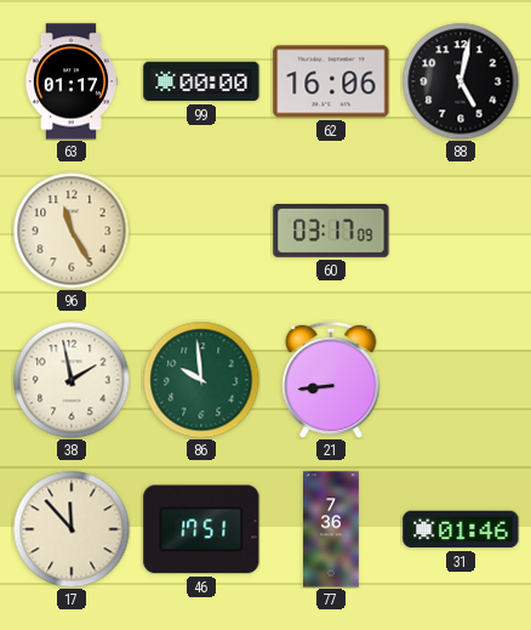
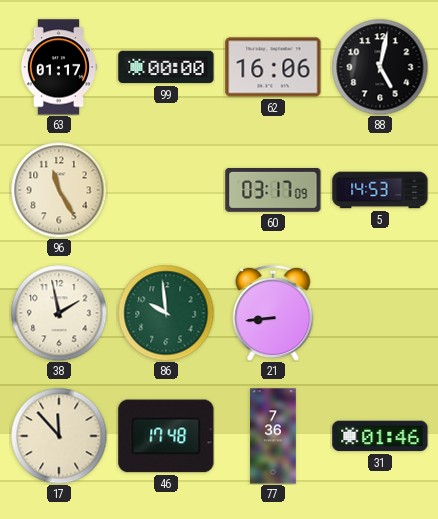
5: none -> 14:53
46: 17:51 -> 17:48
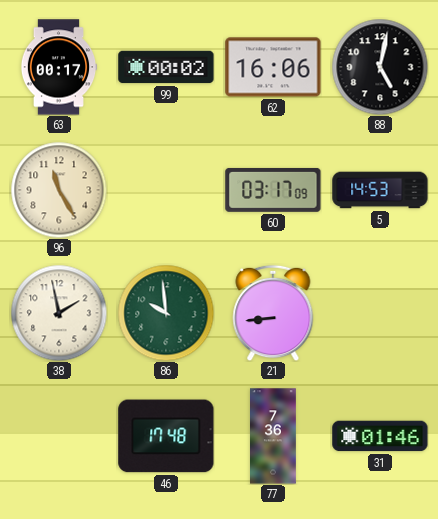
63: 01:17 -> 00:17
99: 00:00 -> 00:02
17: 11:53 -> none
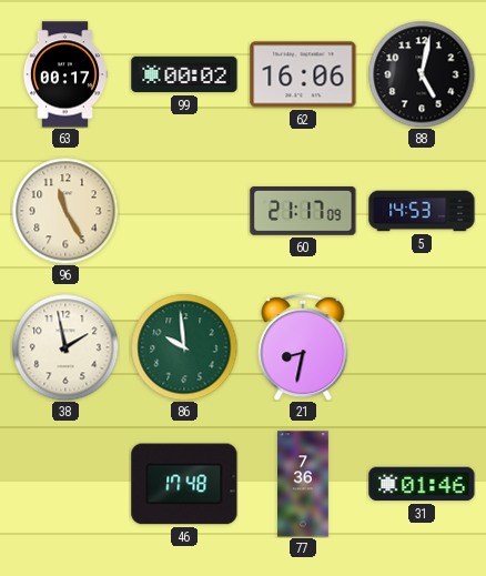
60: 03:17 -> 21:17
21: 8:44 -> 8:32
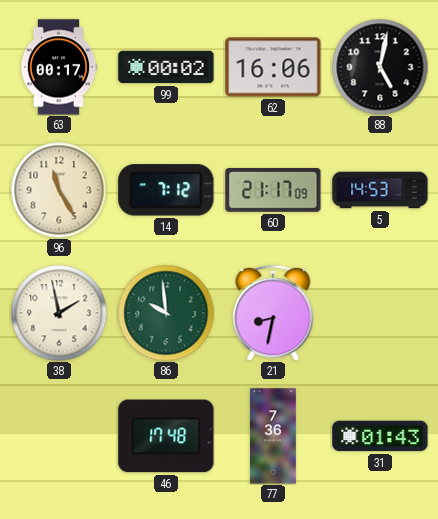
14: none -> 7:12
31: 01:46 -> 01:43
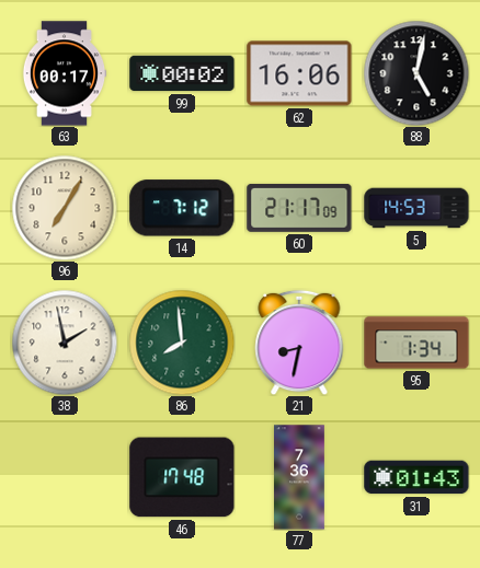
96: 11:25 -> 7:05
86: 9:59 -> 7:59
95: none -> 1:34
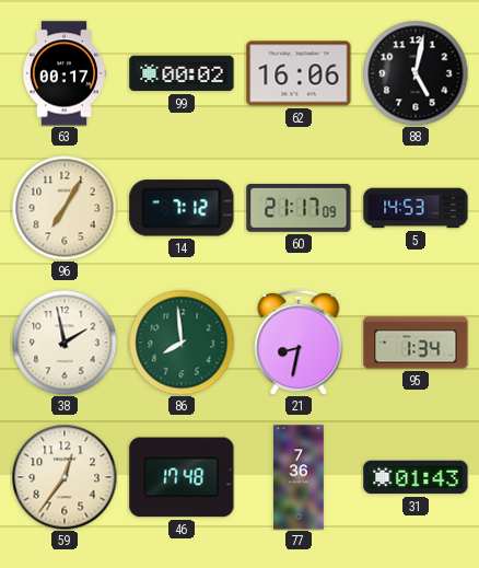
59: none -> 12:36
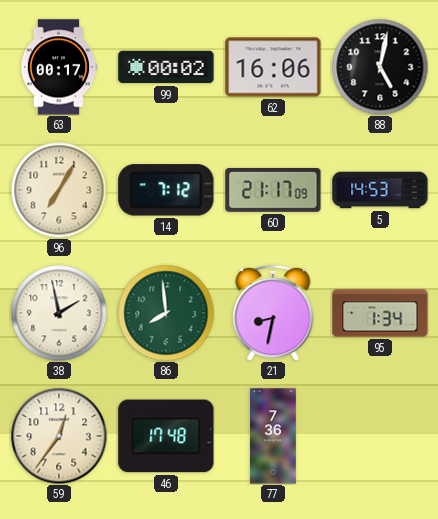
31: 01:43 -> none
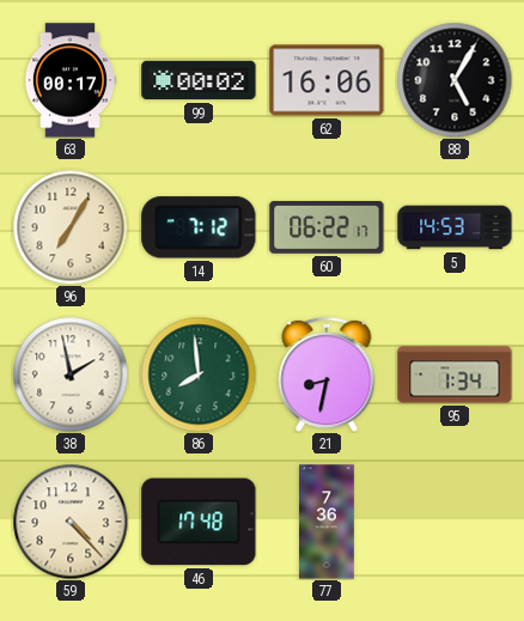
88: 5:02 -> 5:05
60: 21:17 -> 06:22
59: 12:36 -> 4:23
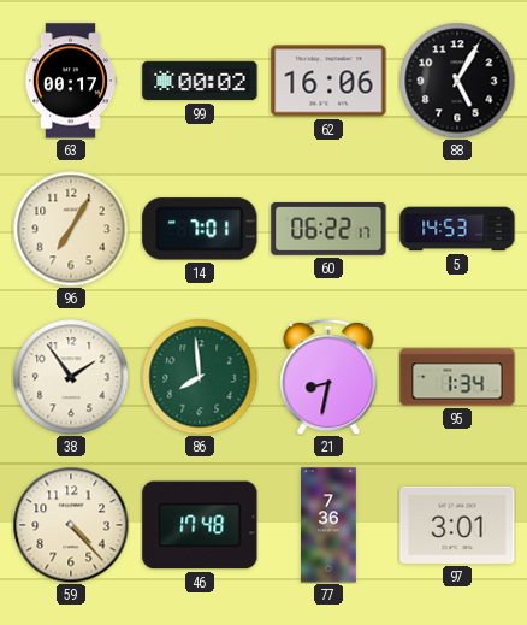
14: 7:12 -> 7:01
38: 1:58 -> 1:54
97: none -> 3:01
